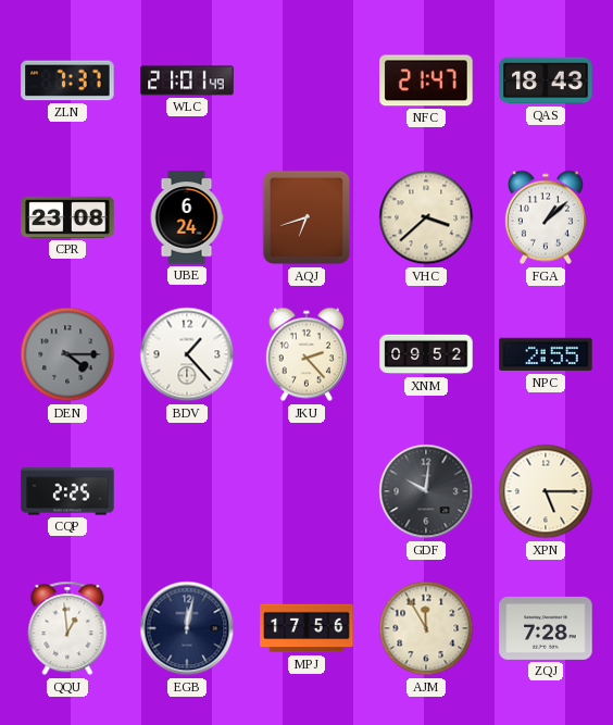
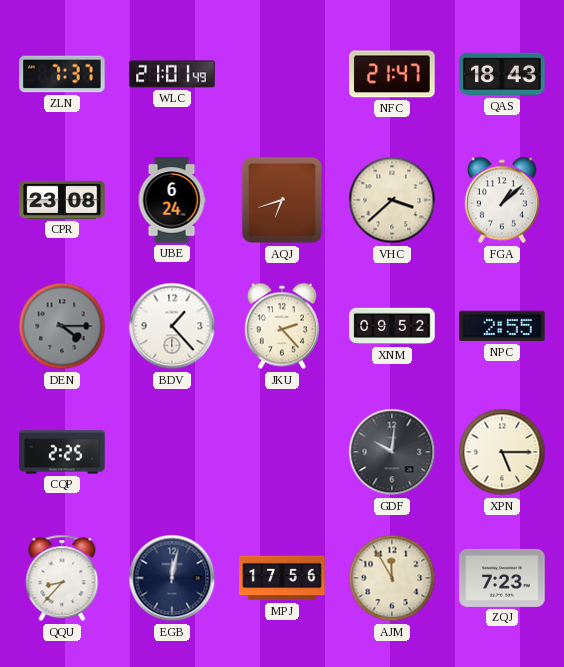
QQU: 12:59 -> 8:37
ZQJ: 7:28 -> 7:23
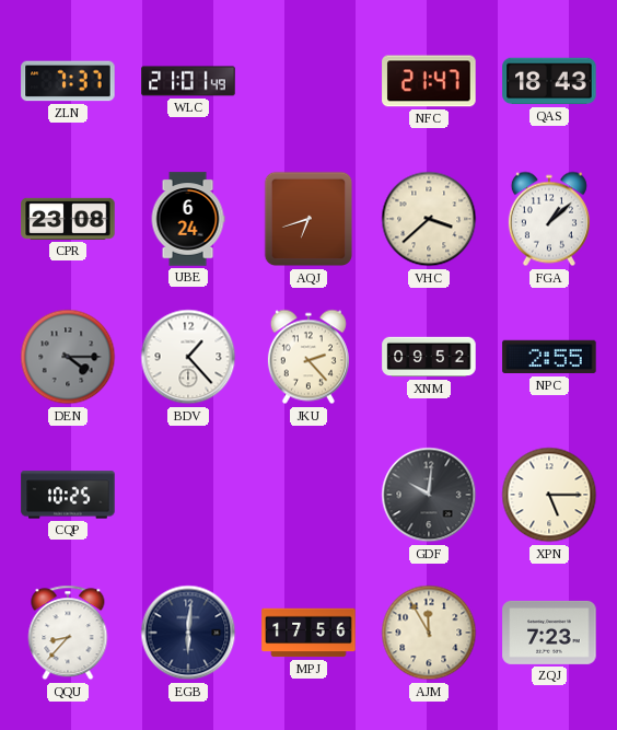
CQP: 2:25 -> 10:25
EGB: 12:02 -> 6:01
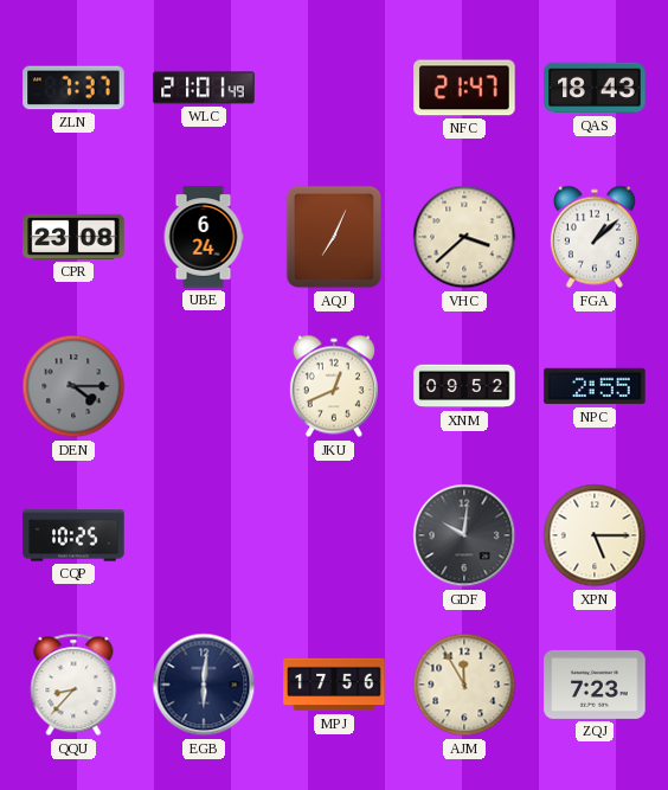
AQJ: 6:42 -> 7:04
BDV: 1:23 -> none
JKU: 2:23 -> 12:41
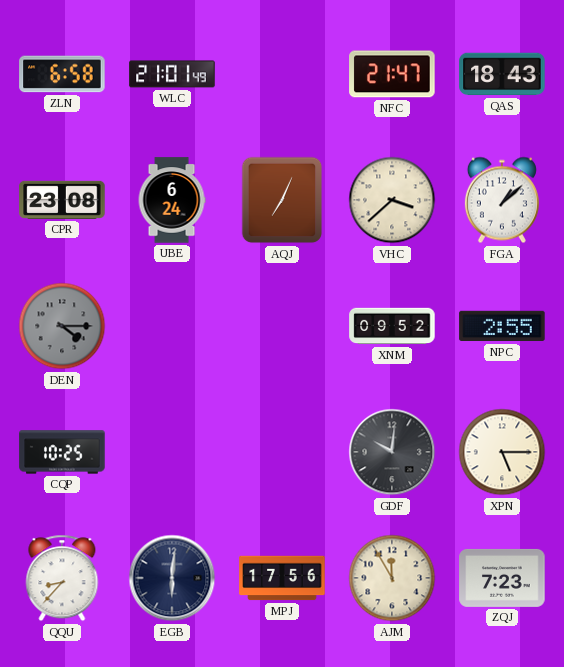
ZLN: 7:37 -> 6:58
JKU: 12:41 -> none
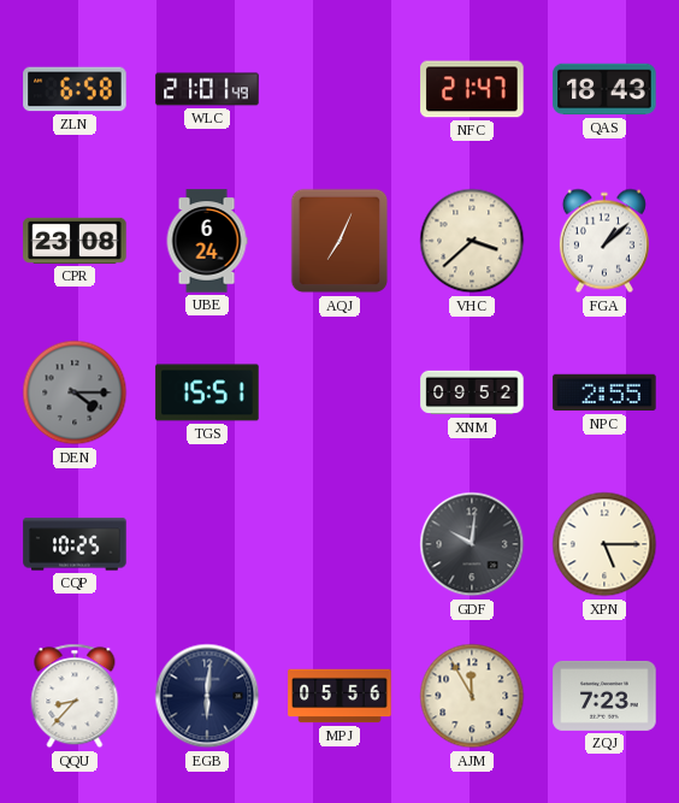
TGS: none -> 15:51
MPJ: 17:56 -> 05:56
